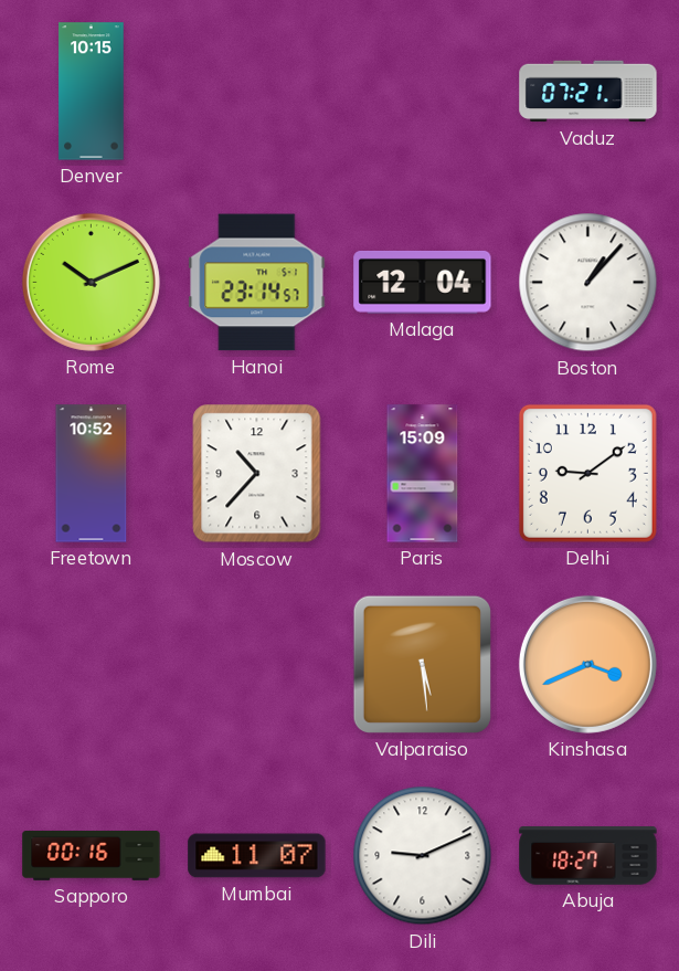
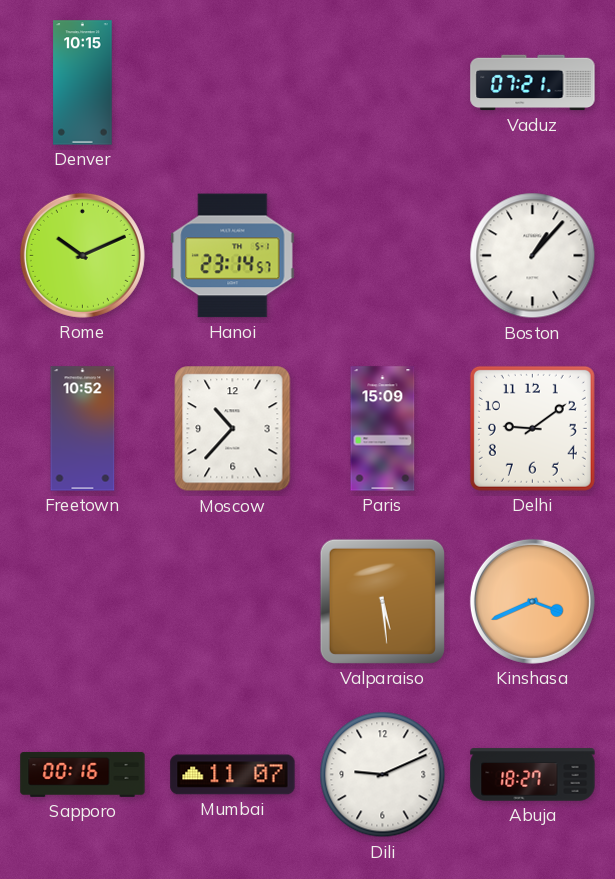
Malaga: 12:04 -> none
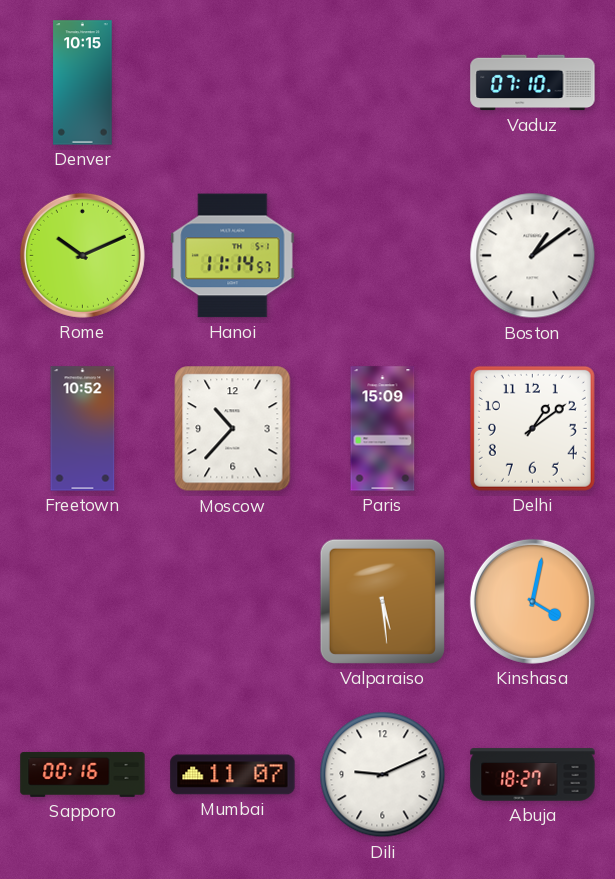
Vaduz: 07:21 -> 07:10
Hanoi: 23:14 -> 11:14
Boston: 1:07 -> 1:09
Delhi: 9:09 -> 1:09
Kinshasa: 3:41 -> 4:02
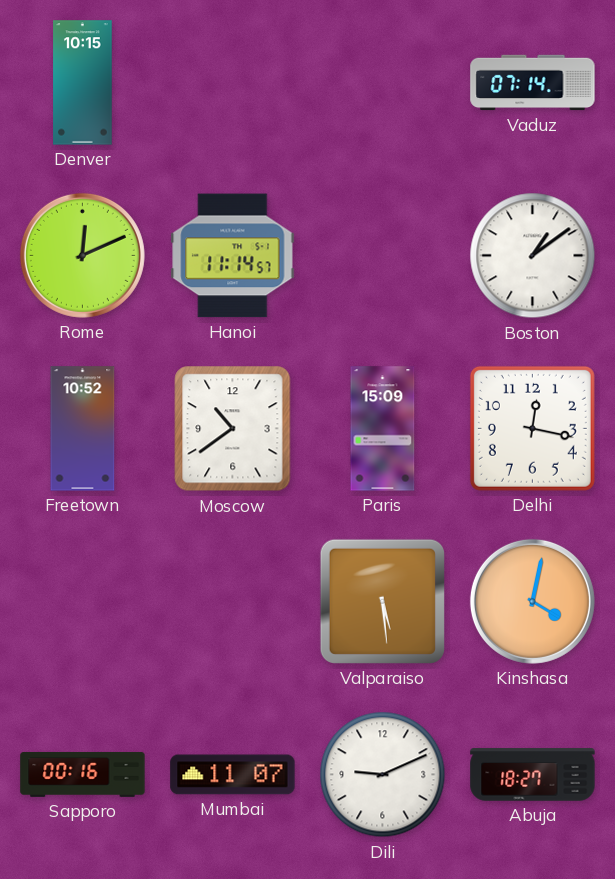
Vaduz: 07:10 -> 07:14
Rome: 10:11 -> 12:11
Moscow: 10:37 -> 10:39
Delhi: 1:09 -> 12:17
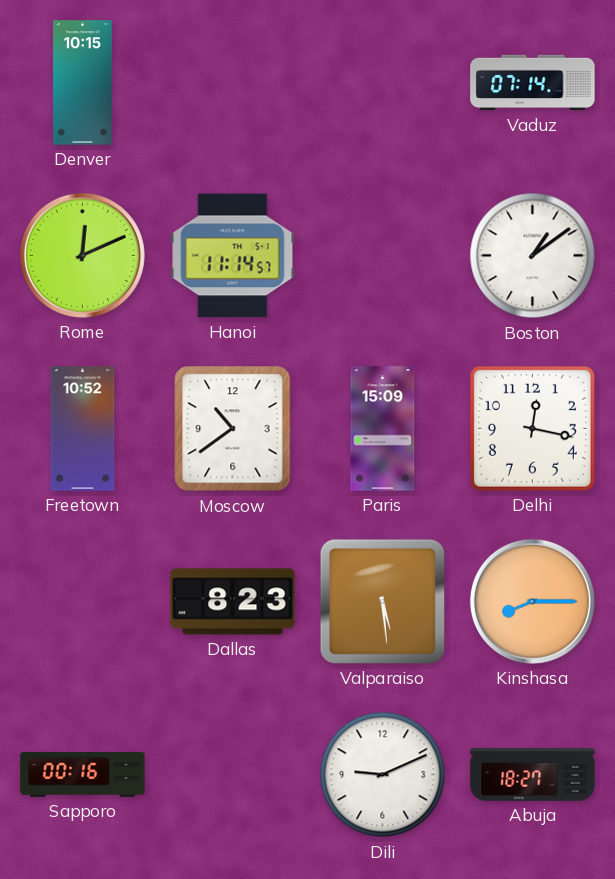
Dallas: none -> 8:23
Kinshasa: 4:02 -> 8:15
Mumbai: 11:07 -> none
